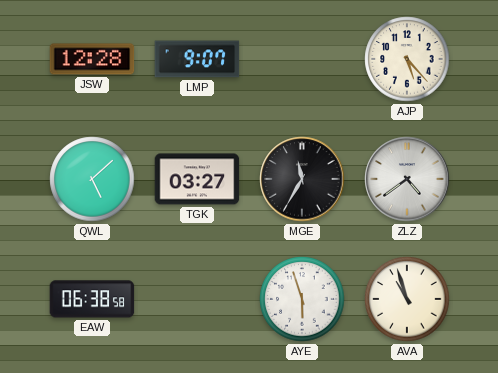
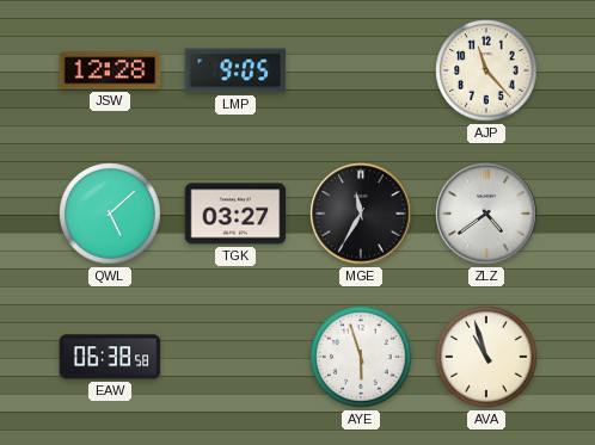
LMP: 9:07 -> 9:05
AJP: 5:23 -> 11:23
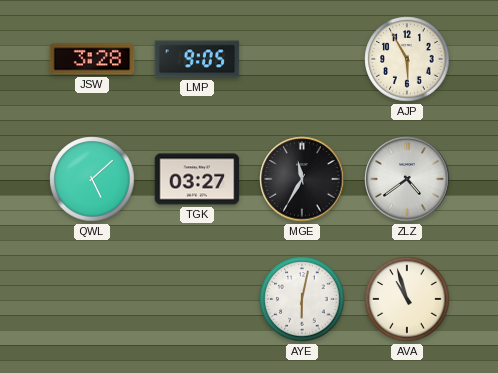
JSW: 12:28 -> 3:28
AJP: 11:23 -> 5:55
EAW: 06:38 -> none
AYE: 5:57 -> 6:02
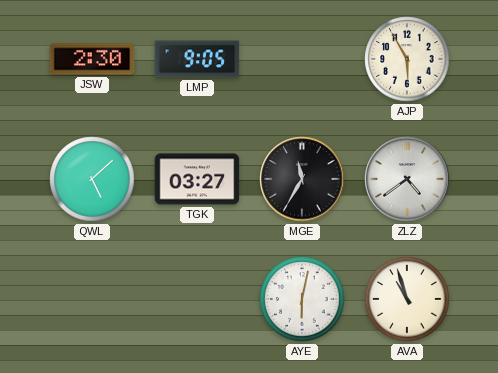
JSW: 3:28 -> 2:30
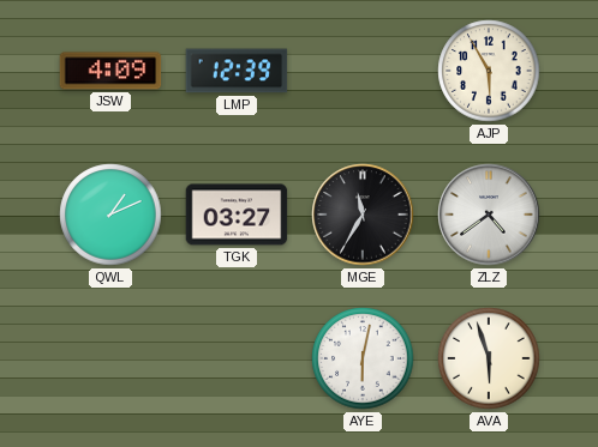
JSW: 2:30 -> 4:09
LMP: 9:05 -> 12:39
QWL: 5:08 -> 1:11
AVA: 10:57 -> 5:57
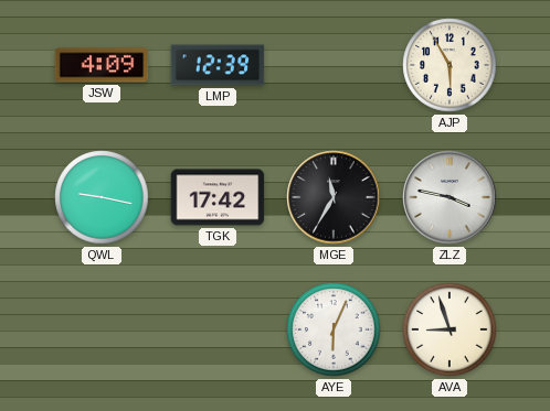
QWL: 1:11 -> 9:17
TGK: 03:27 -> 17:42
ZLZ: 4:39 -> 3:47
AYE: 6:02 -> 6:04
AVA: 5:57 -> 8:57
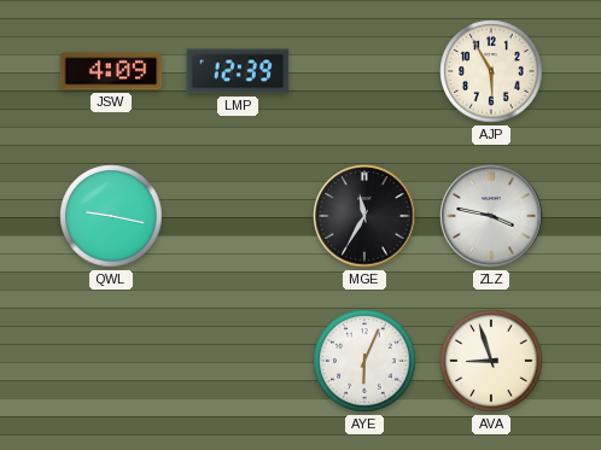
TGK: 17:42 -> none
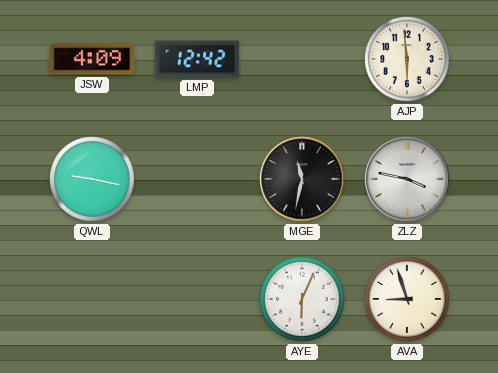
LMP: 12:39 -> 12:42
AJP: 5:55 -> 5:59
MGE: 11:35 -> 11:32
